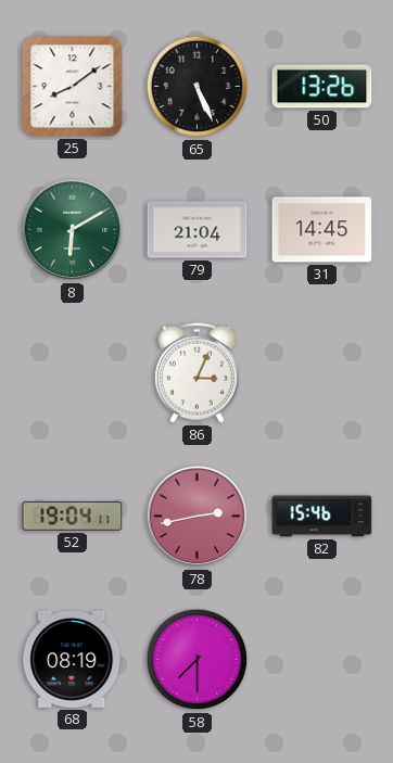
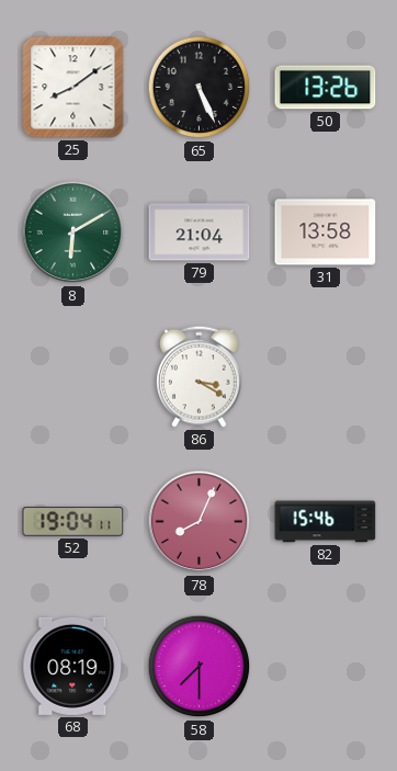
31: 14:45 -> 13:58
86: 3:04 -> 3:20
78: 2:43 -> 8:04
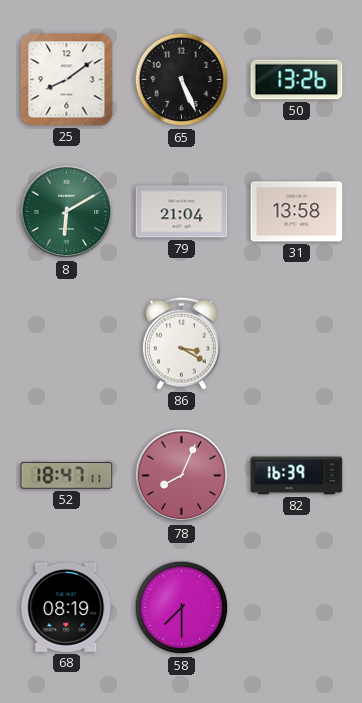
52: 19:04 -> 18:47
82: 15:46 -> 16:39
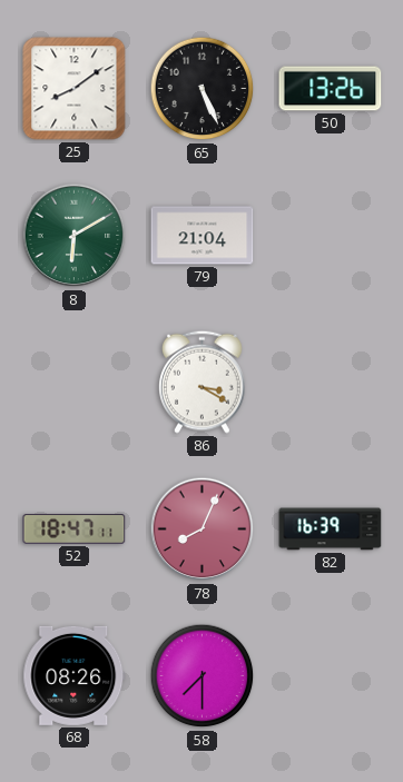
31: 13:58 -> none
68: 08:19 -> 08:26
